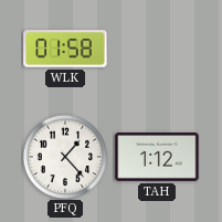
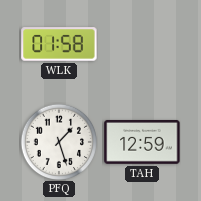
PFQ: 1:23 -> 1:27
TAH: 1:12 -> 12:59
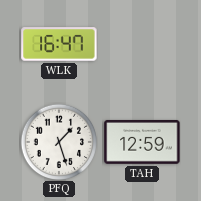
WLK: 01:58 -> 16:47
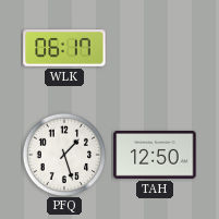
WLK: 16:47 -> 06:17
TAH: 12:59 -> 12:50
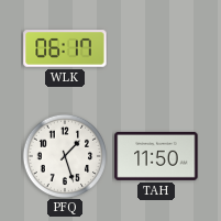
TAH: 12:50 -> 11:50
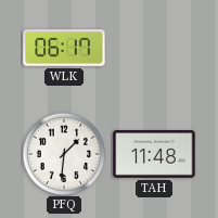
PFQ: 1:27 -> 1:31
TAH: 11:50 -> 11:48
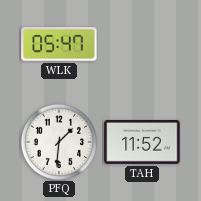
WLK: 06:17 -> 05:47
TAH: 11:48 -> 11:52
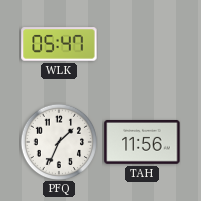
PFQ: 1:31 -> 1:34
TAH: 11:52 -> 11:56
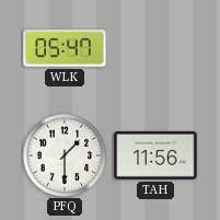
PFQ: 1:34 -> 1:30
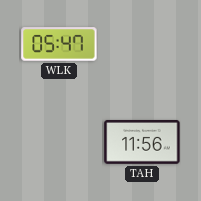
PFQ: 1:30 -> none
